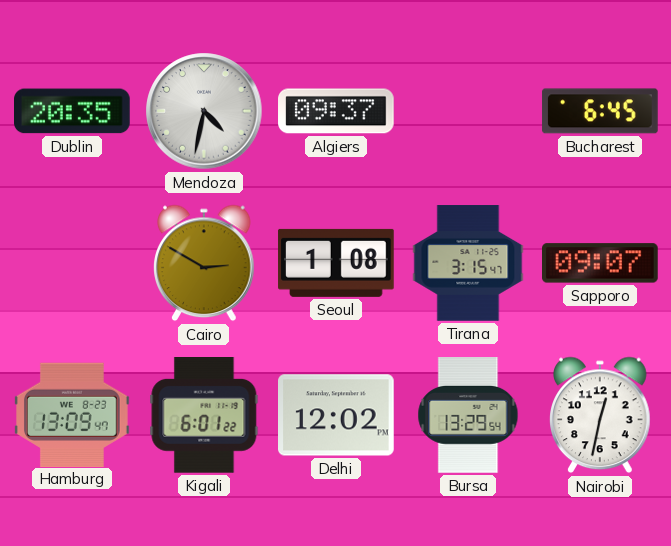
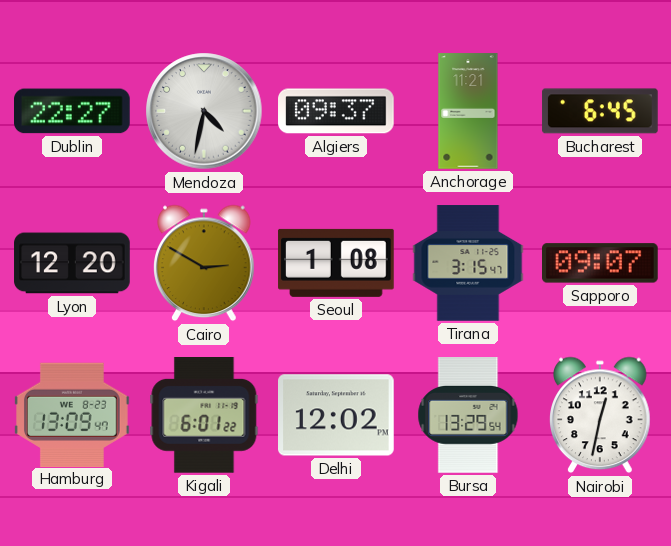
Dublin: 20:35 -> 22:27
Anchorage: none -> 11:21
Lyon: none -> 12:20
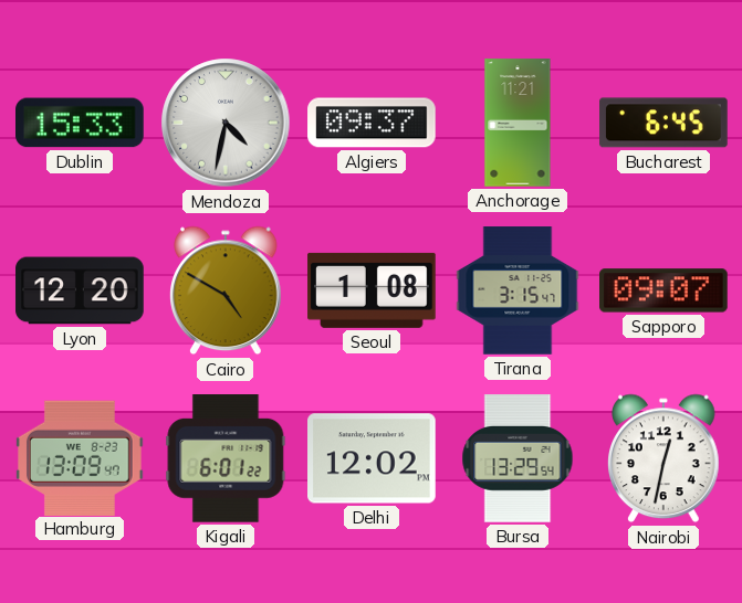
Dublin: 22:27 -> 15:33
Cairo: 2:50 -> 4:50
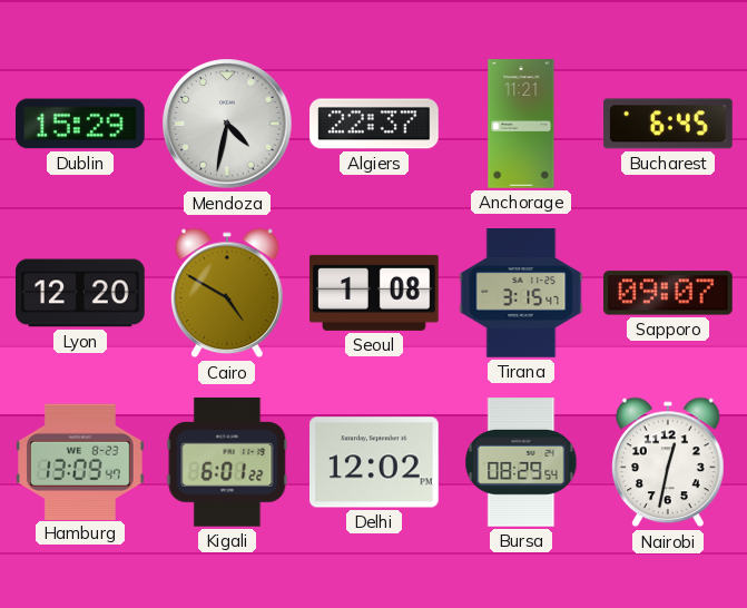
Dublin: 15:33 -> 15:29
Algiers: 09:37 -> 22:37
Bursa: 13:29 -> 08:29
